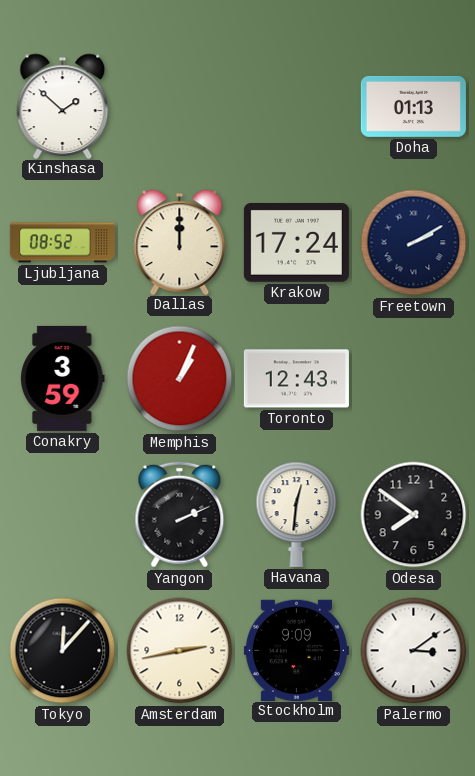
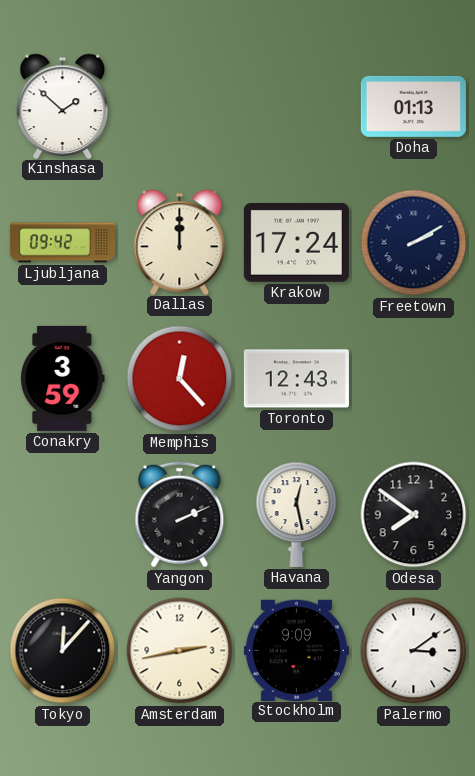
Ljubljana: 08:52 -> 09:42
Memphis: 1:04 -> 12:23
Havana: 12:31 -> 12:28
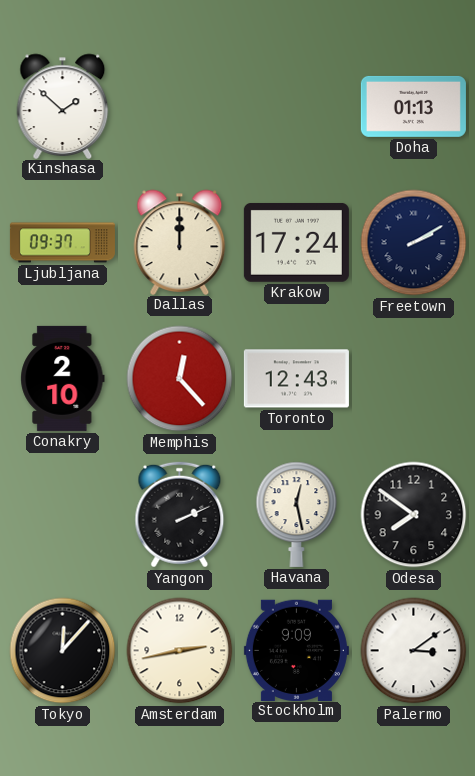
Ljubljana: 09:42 -> 09:37
Conakry: 3:59 -> 2:10
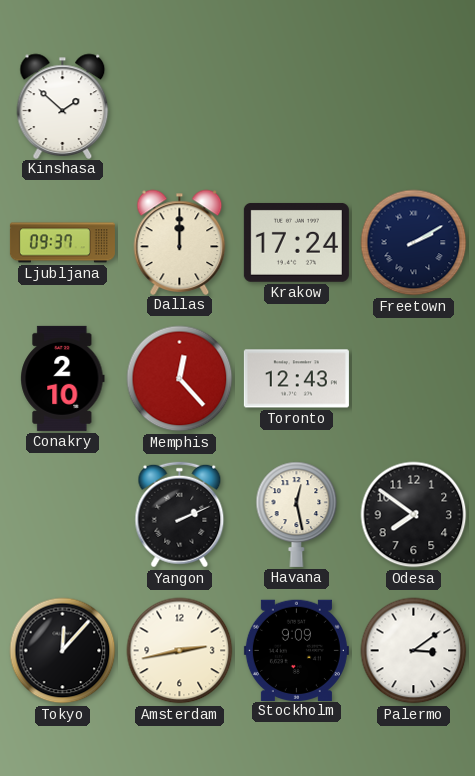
Doha: 01:13 -> none
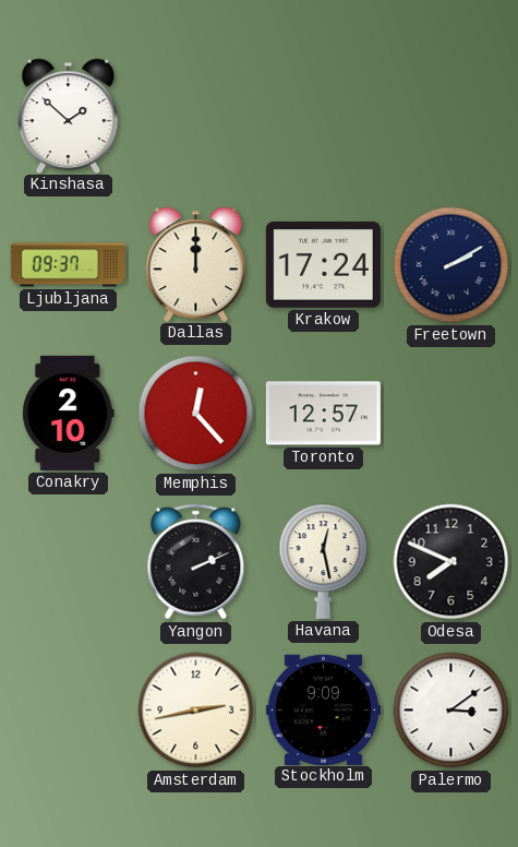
Toronto: 12:43 -> 12:57
Odesa: 7:51 -> 7:49
Tokyo: 12:07 -> none
